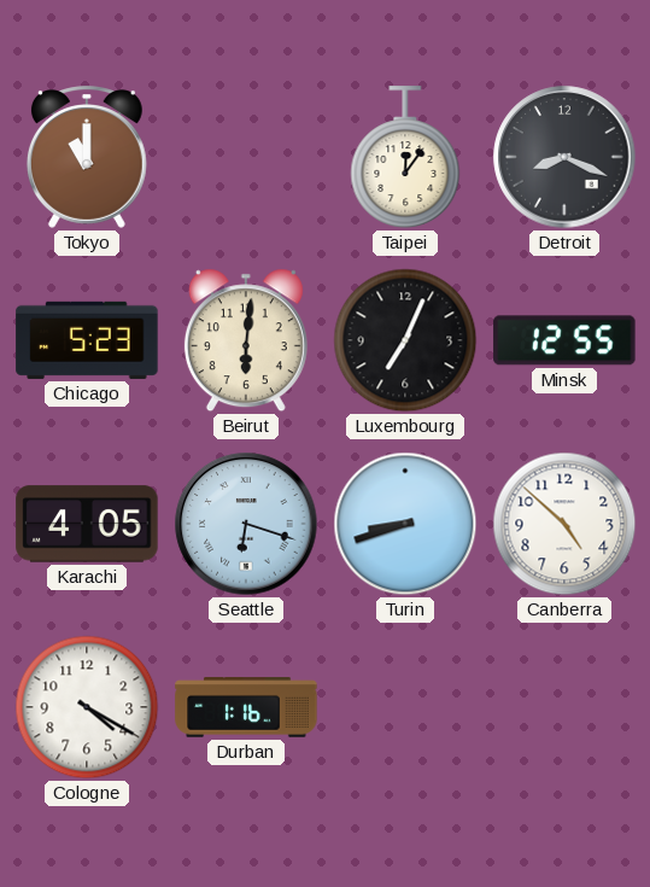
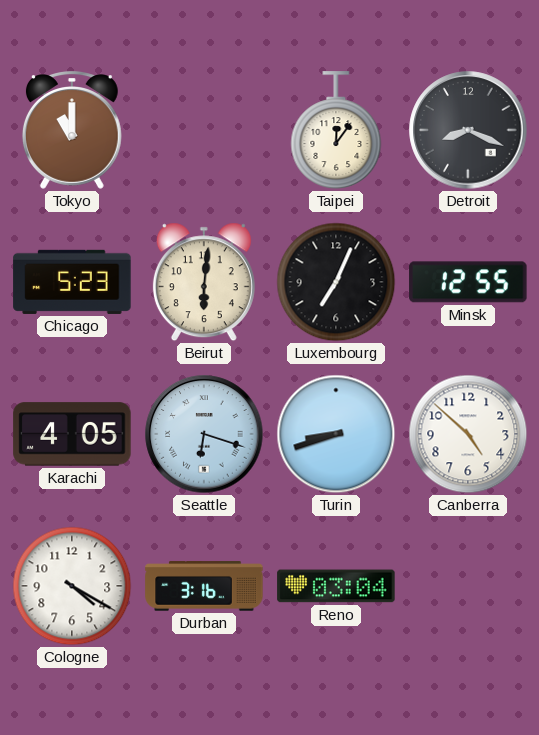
Durban: 1:16 -> 3:16
Reno: none -> 03:04
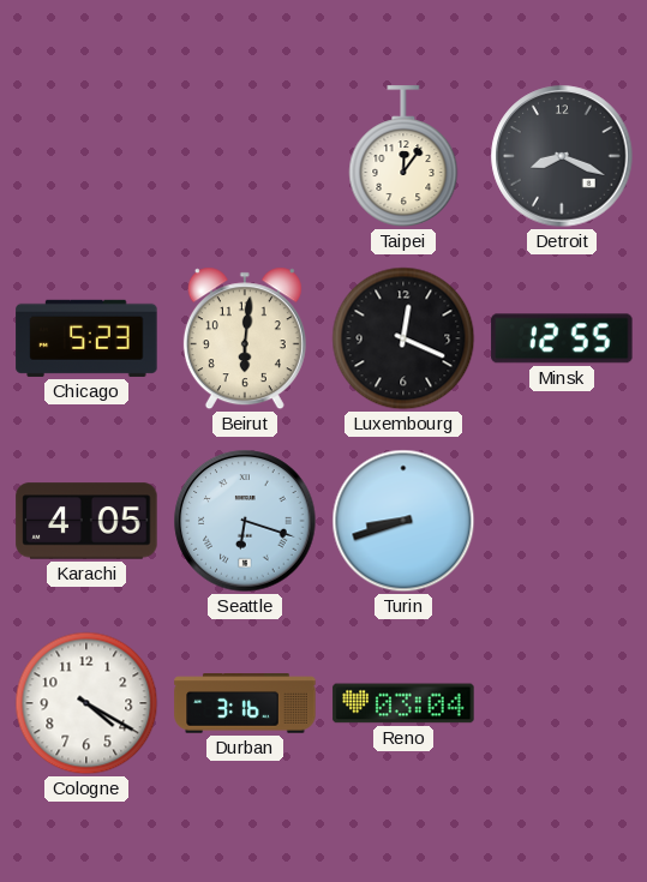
Tokyo: 11:00 -> none
Luxembourg: 7:04 -> 12:19
Canberra: 4:52 -> none
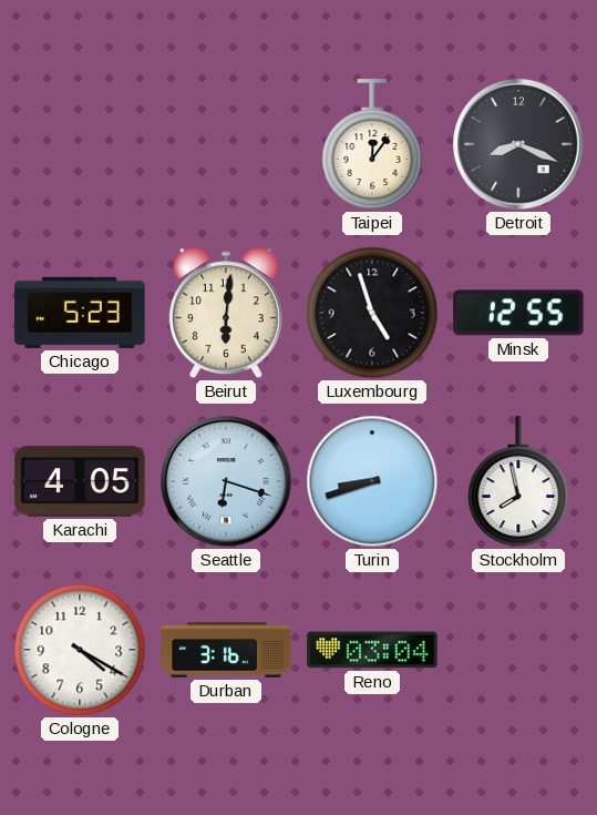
Luxembourg: 12:19 -> 4:57
Stockholm: none -> 7:58
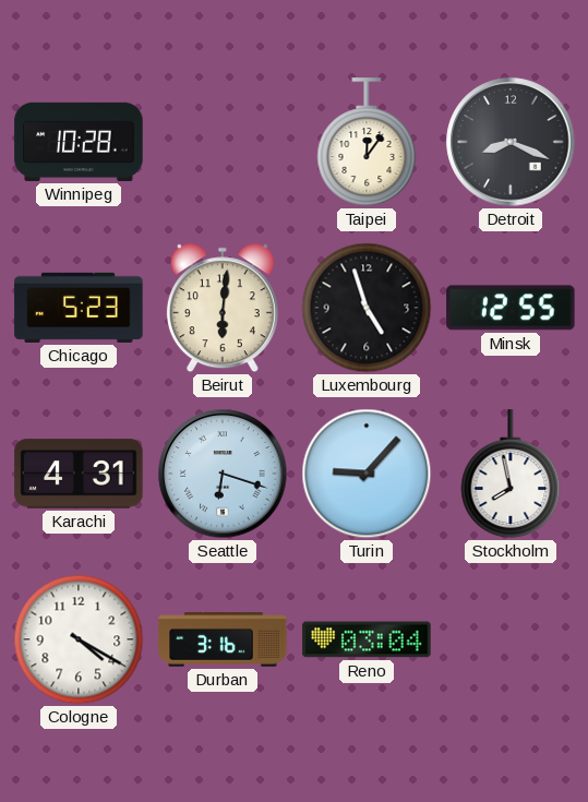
Winnipeg: none -> 10:28
Karachi: 4:05 -> 4:31
Turin: 8:42 -> 9:07
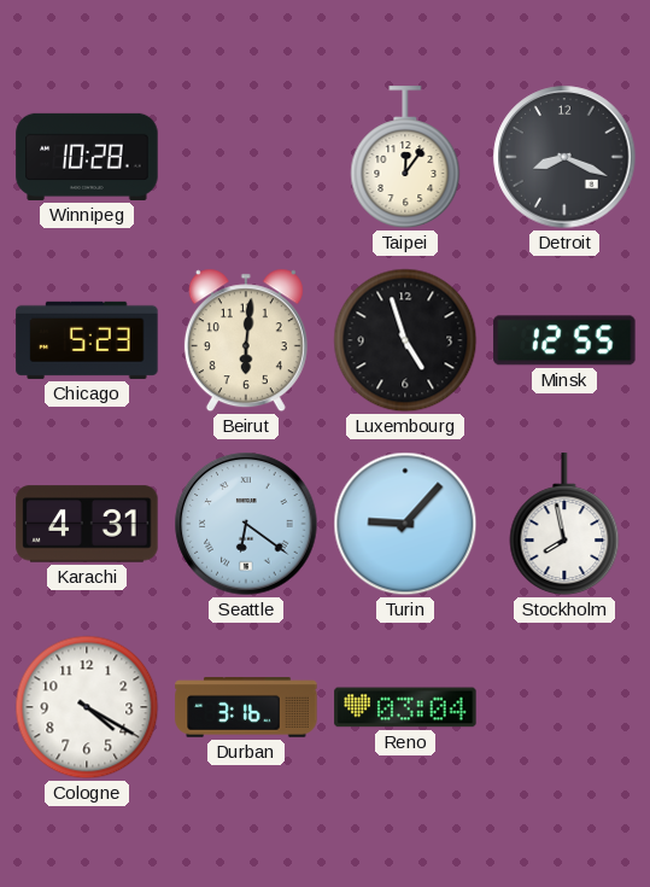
Seattle: 6:18 -> 6:21
